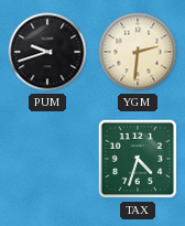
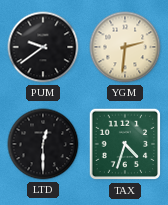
PUM: 9:42 -> 9:39
LTD: none -> 12:30
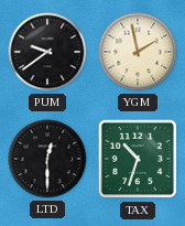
YGM: 2:31 -> 1:58
TAX: 4:33 -> 10:33
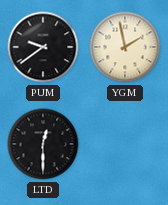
TAX: 10:33 -> none
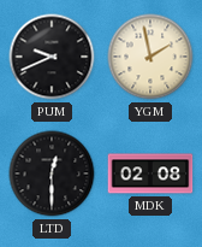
PUM: 9:39 -> 9:41
MDK: none -> 02:08
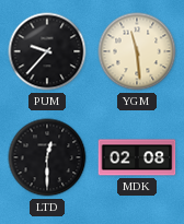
PUM: 9:41 -> 9:37
YGM: 1:58 -> 11:29
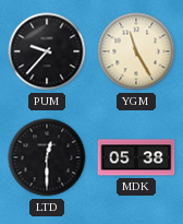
YGM: 11:29 -> 11:25
MDK: 02:08 -> 05:38
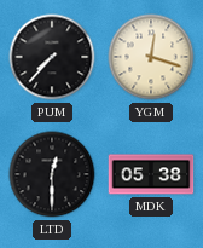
PUM: 9:37 -> 7:37
YGM: 11:25 -> 12:18
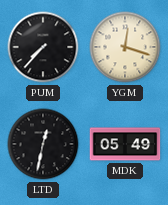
LTD: 12:30 -> 12:32
MDK: 05:38 -> 05:49
